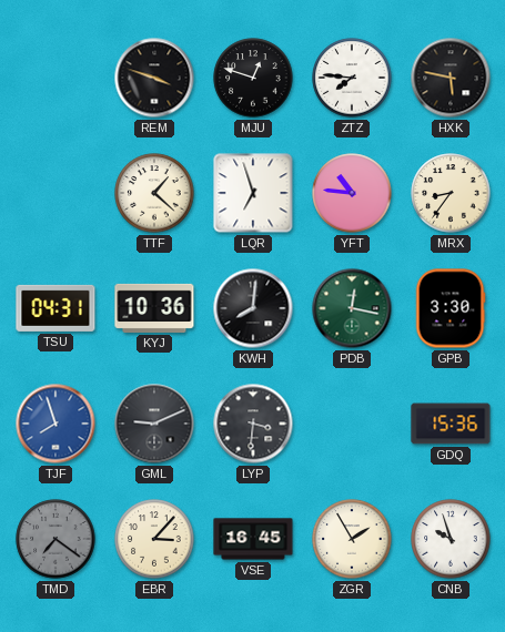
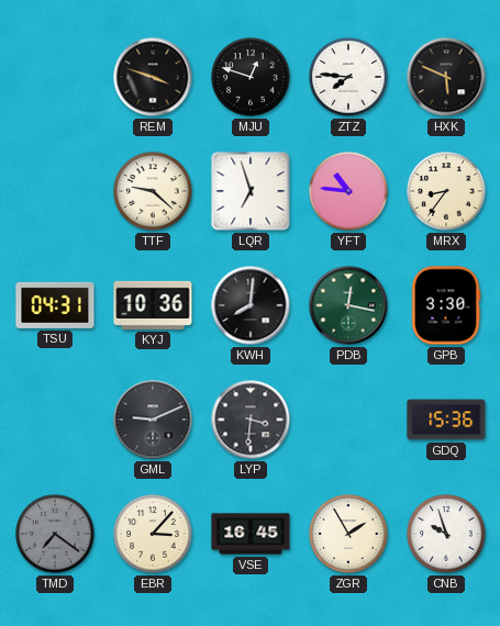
HXK: 5:47 -> 5:49
TTF: 1:22 -> 9:22
TJF: 7:57 -> none
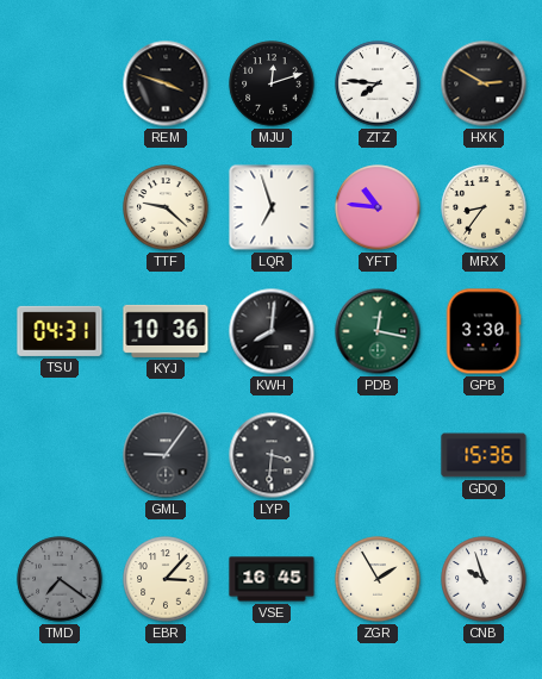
MJU: 12:48 -> 12:12
HXK: 5:49 -> 2:50
GML: 9:11 -> 9:06
